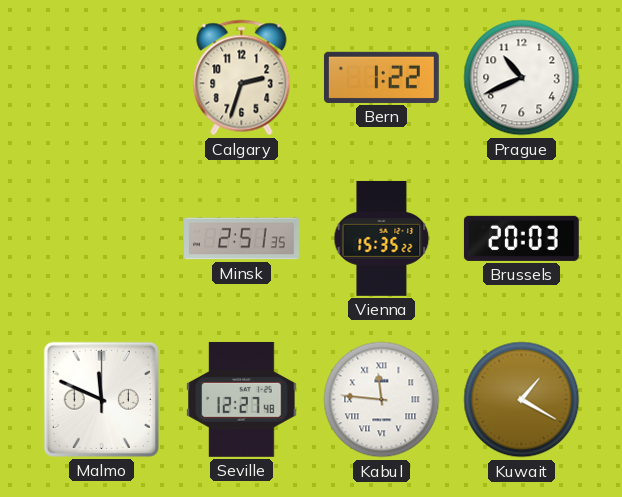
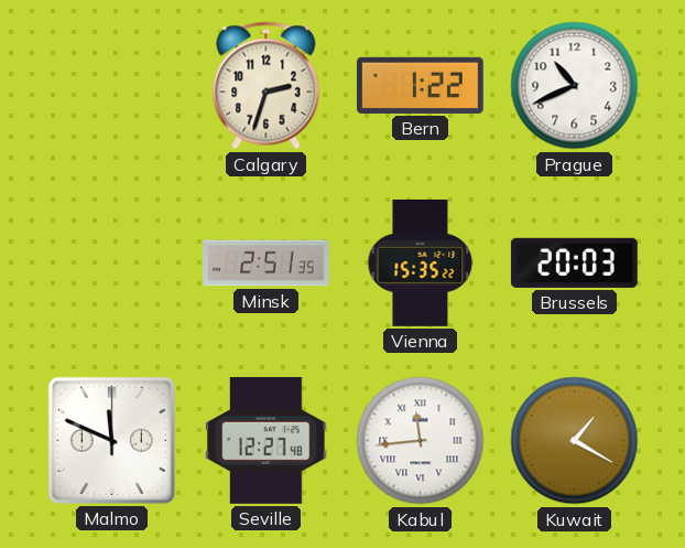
Kabul: 11:46 -> 11:44
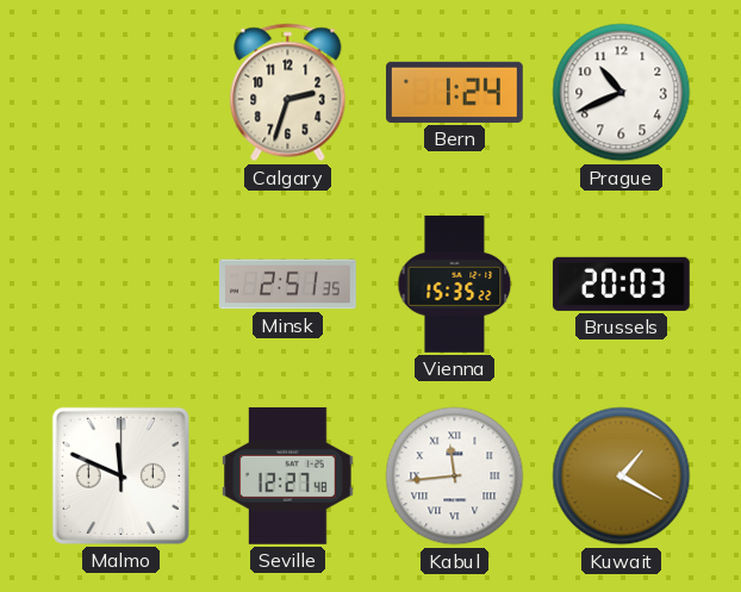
Bern: 1:22 -> 1:24
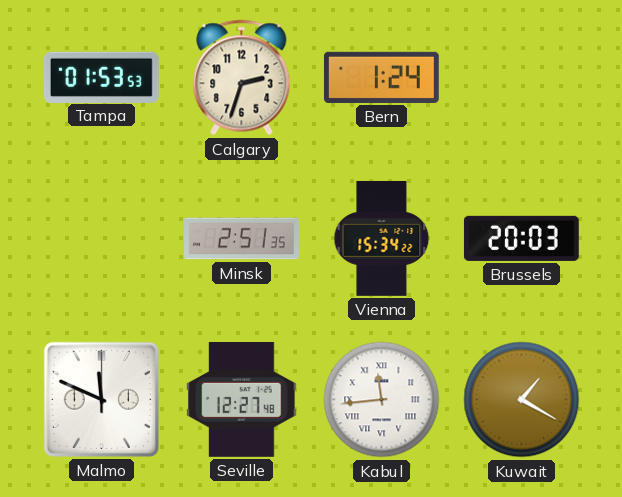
Tampa: none -> 01:53
Prague: 10:41 -> none
Vienna: 15:35 -> 15:34
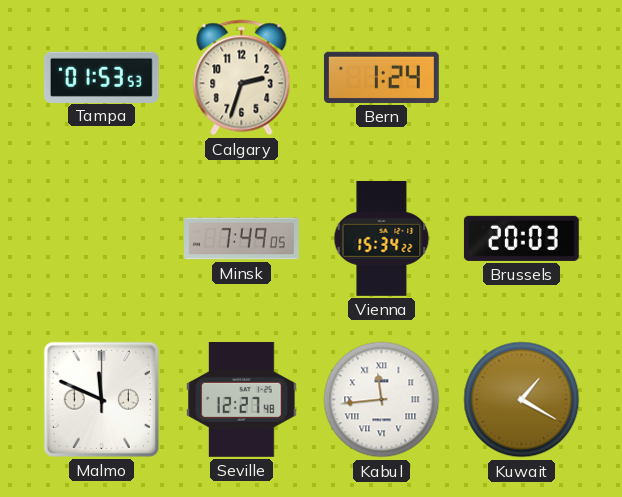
Minsk: 2:51 -> 7:49
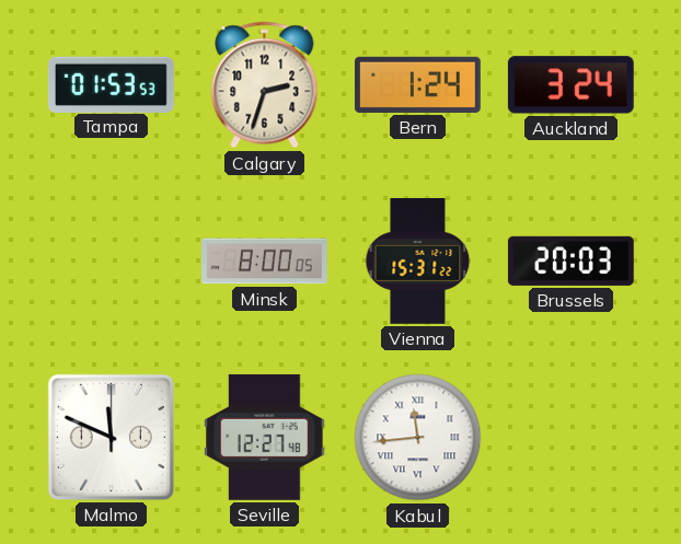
Auckland: none -> 3:24
Minsk: 7:49 -> 8:00
Vienna: 15:34 -> 15:31
Kuwait: 1:20 -> none
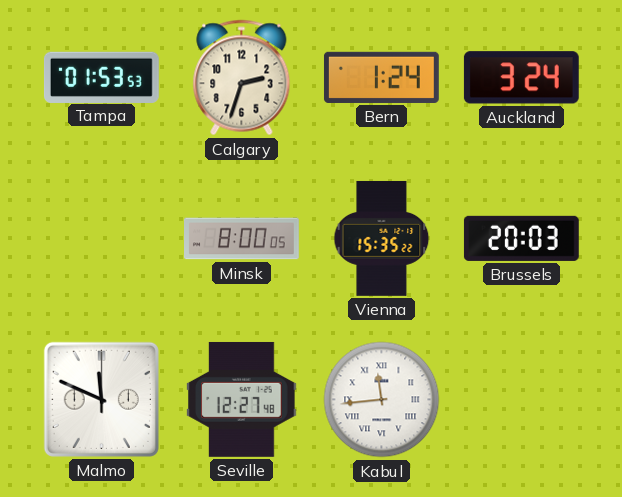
Vienna: 15:31 -> 15:35
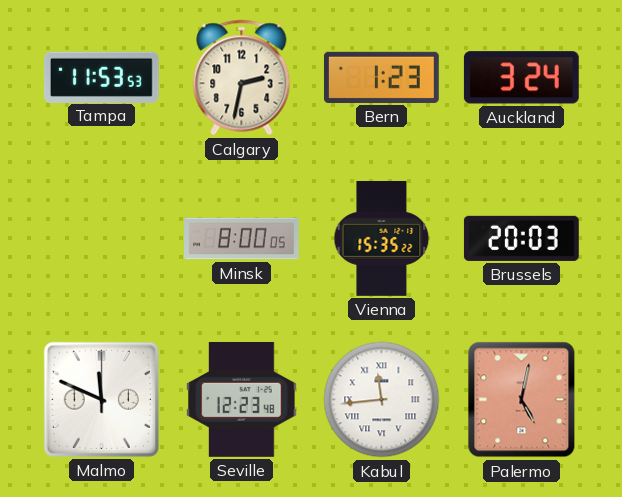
Tampa: 01:53 -> 11:53
Calgary: 2:33 -> 2:32
Bern: 1:24 -> 1:23
Seville: 12:27 -> 12:23
Palermo: none -> 5:02
